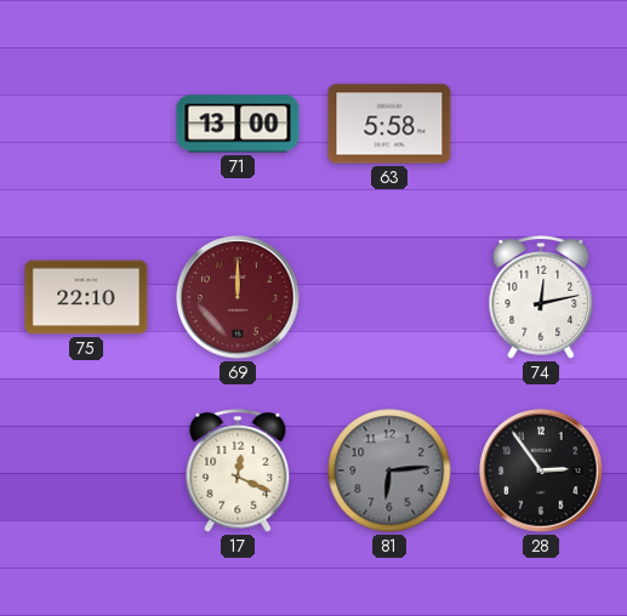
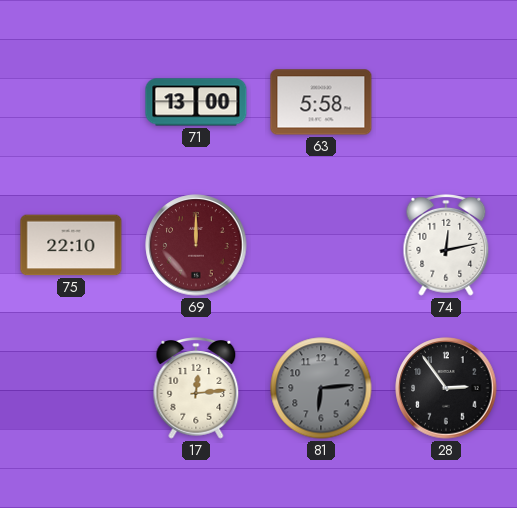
17: 12:19 -> 12:14
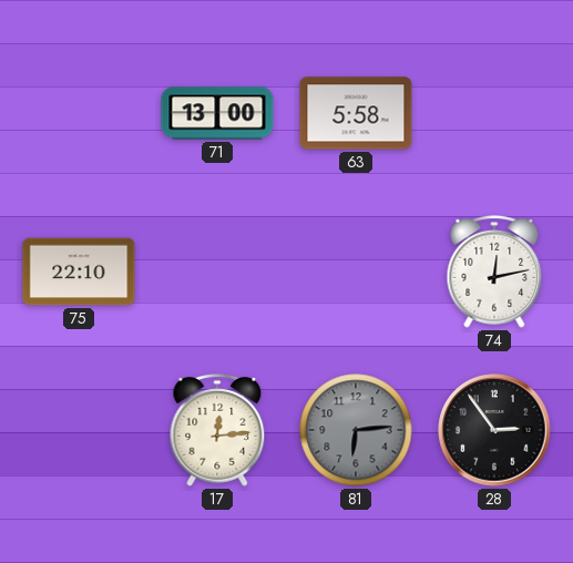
69: 12:00 -> none
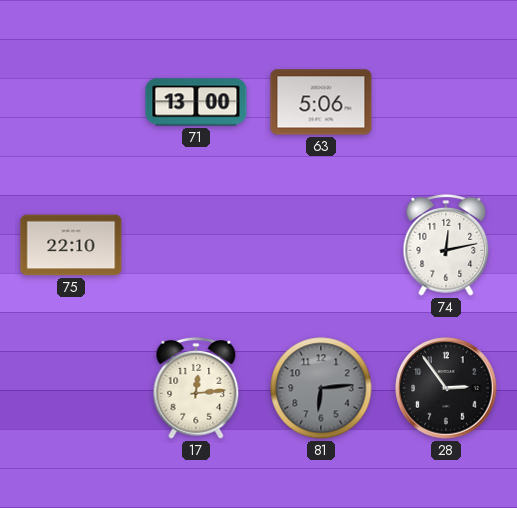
63: 5:58 -> 5:06
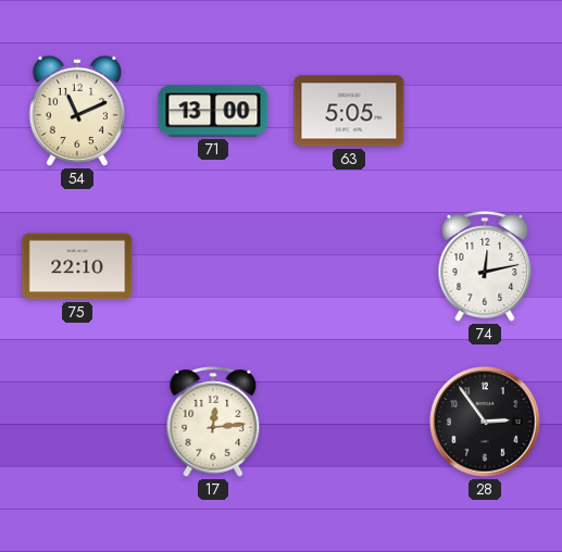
54: none -> 11:11
63: 5:06 -> 5:05
81: 6:14 -> none
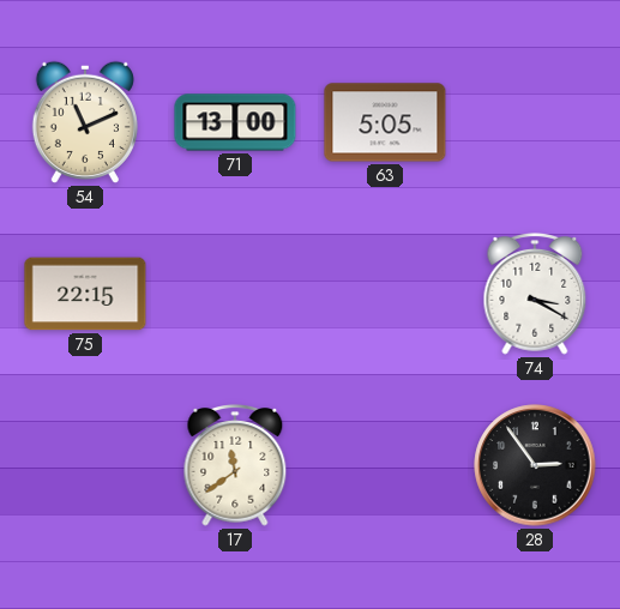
75: 22:10 -> 22:15
74: 12:13 -> 3:20
17: 12:14 -> 11:39
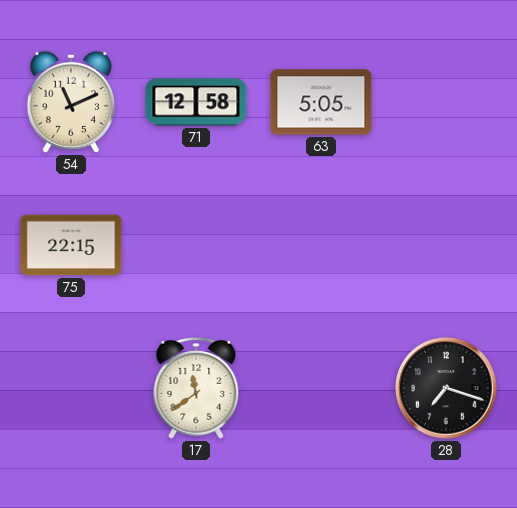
71: 13:00 -> 12:58
74: 3:20 -> none
28: 2:54 -> 7:18
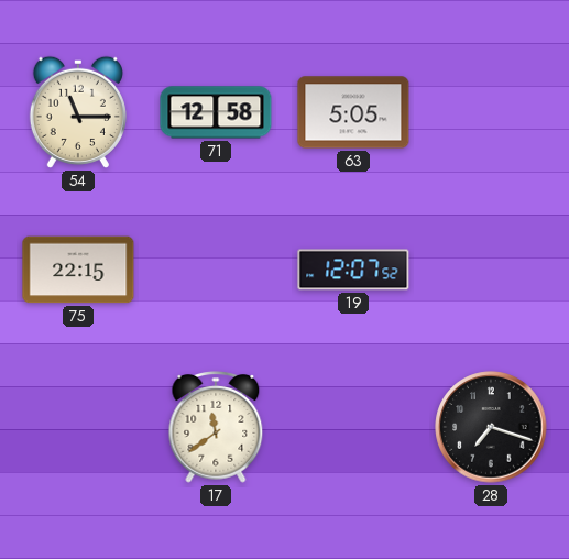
54: 11:11 -> 11:15
19: none -> 12:07
